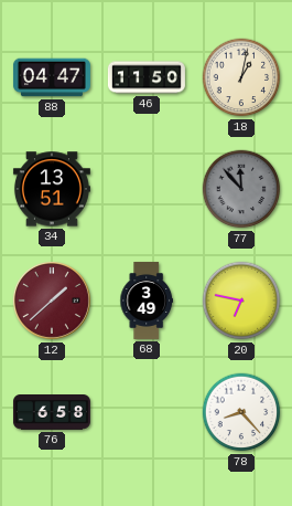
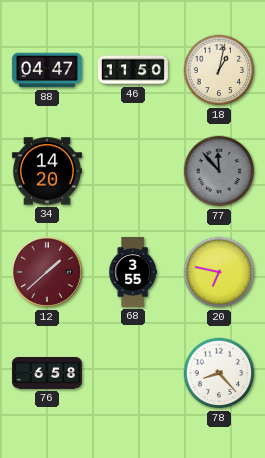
34: 13:51 -> 14:20
68: 3:49 -> 3:55
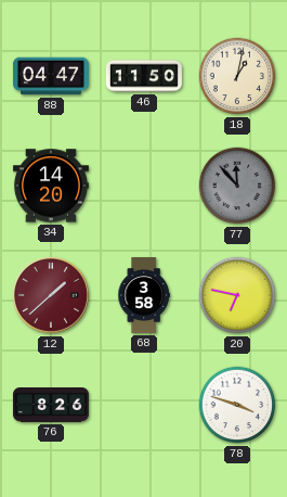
68: 3:55 -> 3:58
76: 6:58 -> 8:26
78: 8:23 -> 3:48
